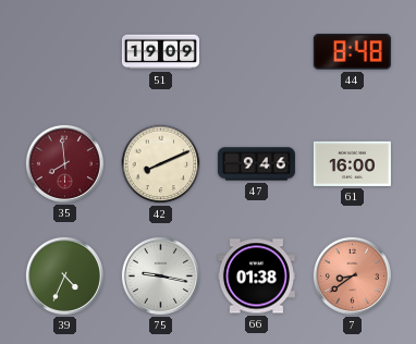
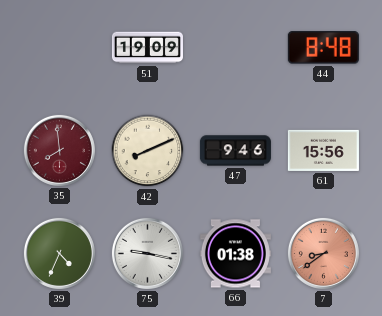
61: 16:00 -> 15:56
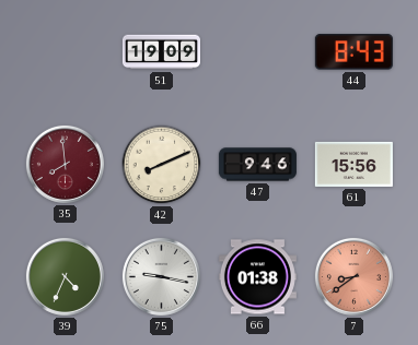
44: 8:48 -> 8:43
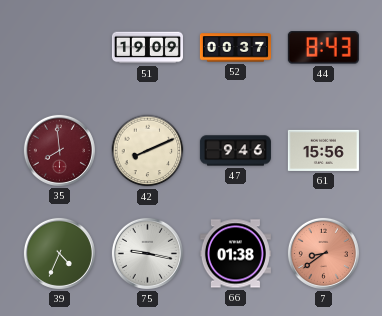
52: none -> 00:37
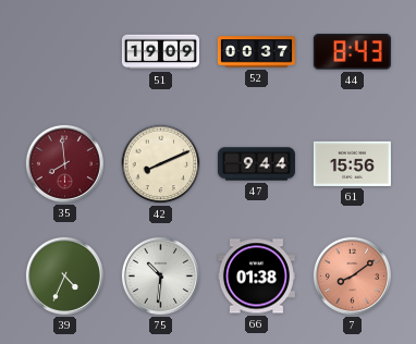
47: 9:46 -> 9:44
75: 9:17 -> 10:31
7: 8:39 -> 8:09
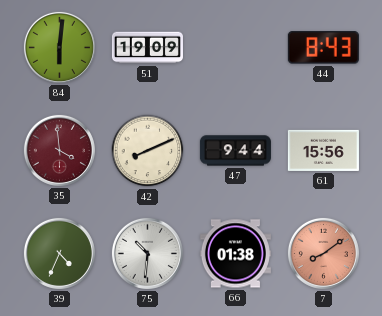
84: none -> 6:01
52: 00:37 -> none
35: 7:59 -> 3:59
